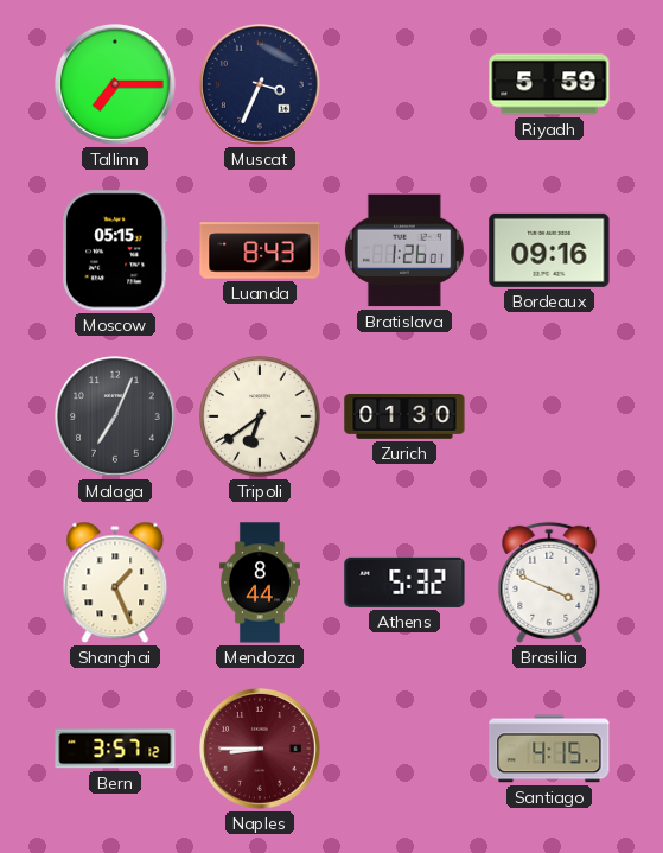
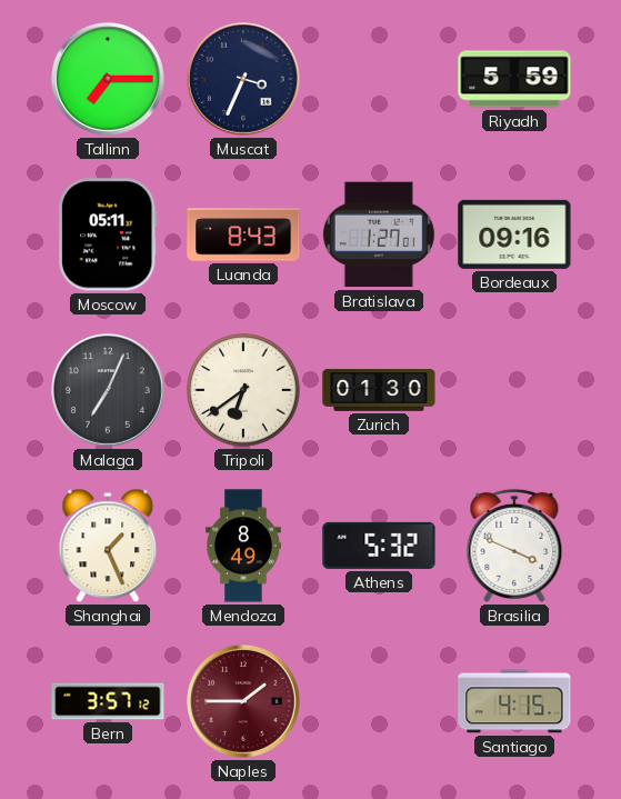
Moscow: 05:15 -> 05:11
Bratislava: 1:26 -> 1:27
Mendoza: 8:44 -> 8:49
Naples: 8:45 -> 1:45
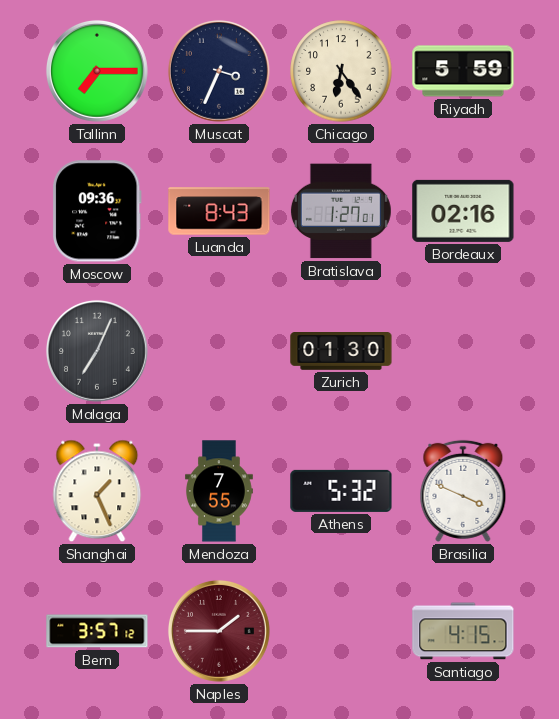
Chicago: none -> 6:24
Moscow: 05:11 -> 09:36
Bordeaux: 09:16 -> 02:16
Tripoli: 6:39 -> none
Mendoza: 8:49 -> 7:55
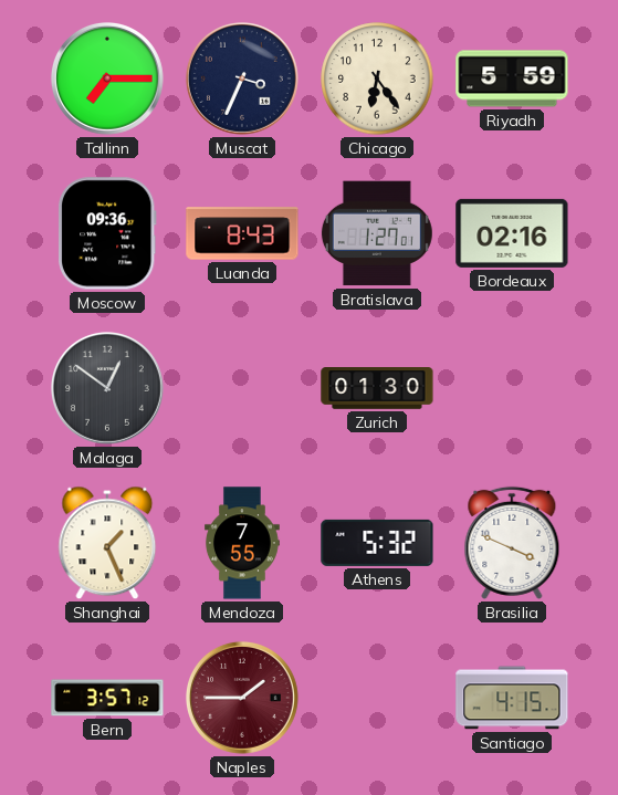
Malaga: 7:04 -> 12:51
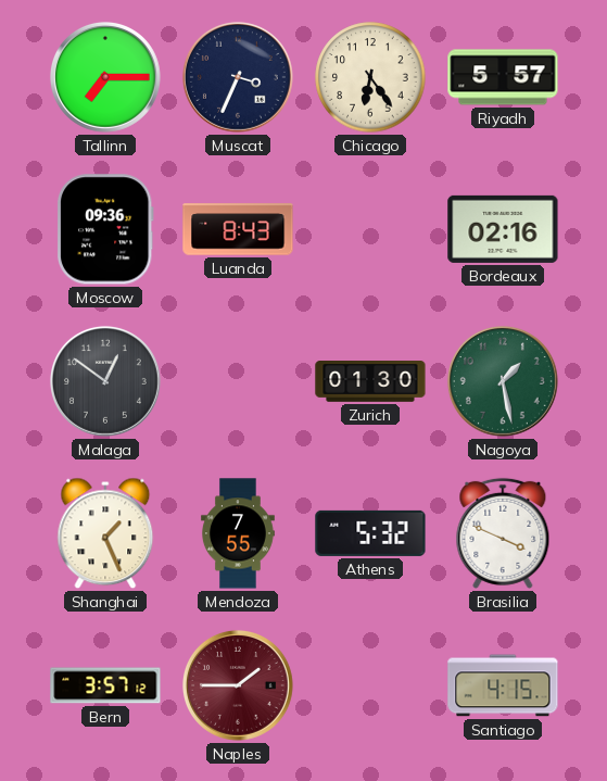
Riyadh: 5:59 -> 5:57
Bratislava: 1:27 -> none
Nagoya: none -> 1:28
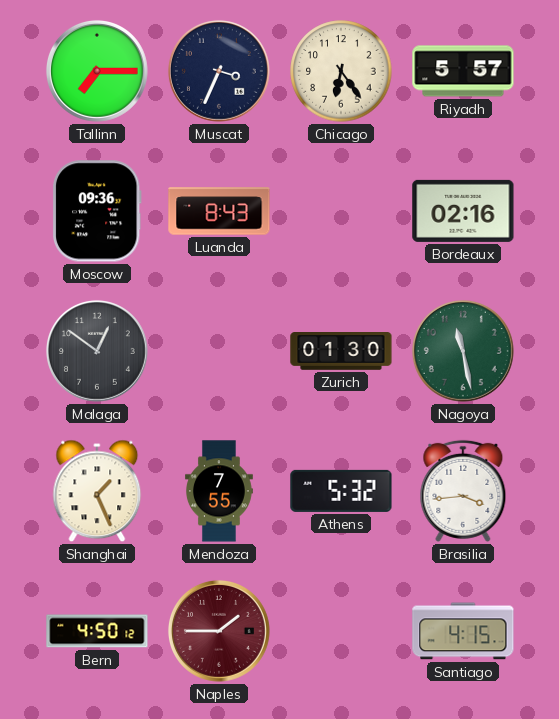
Nagoya: 1:28 -> 11:28
Brasilia: 3:49 -> 3:44
Bern: 3:57 -> 4:50
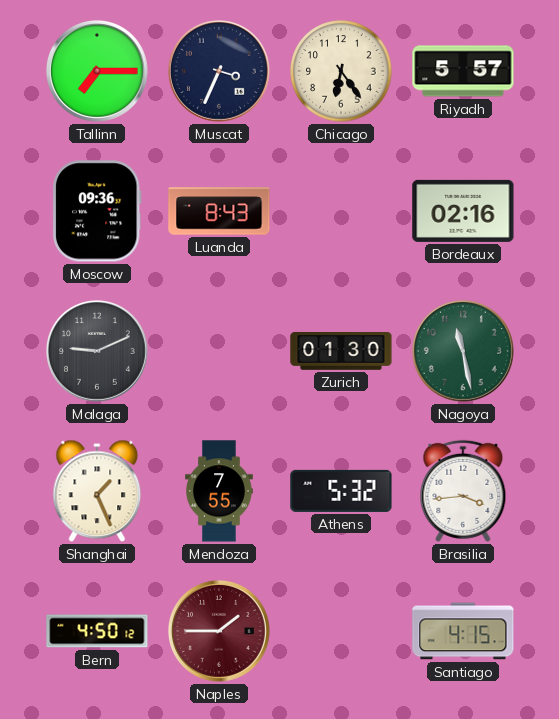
Malaga: 12:51 -> 9:11
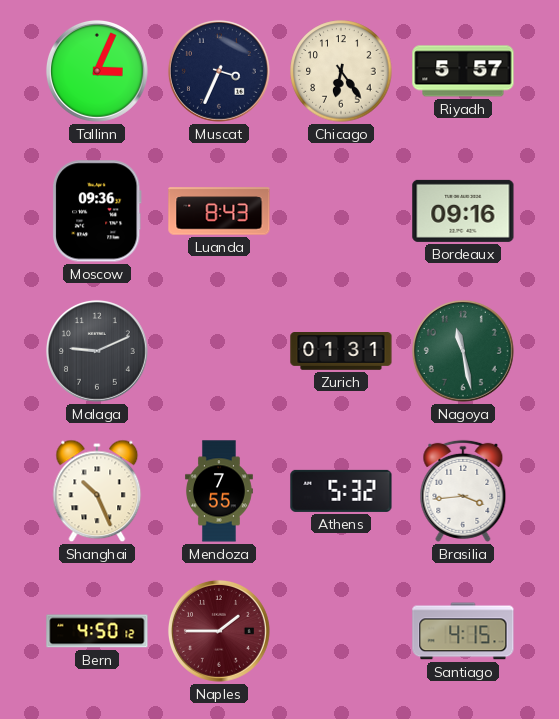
Tallinn: 7:15 -> 3:04
Bordeaux: 02:16 -> 09:16
Zurich: 01:30 -> 01:31
Shanghai: 1:26 -> 10:26
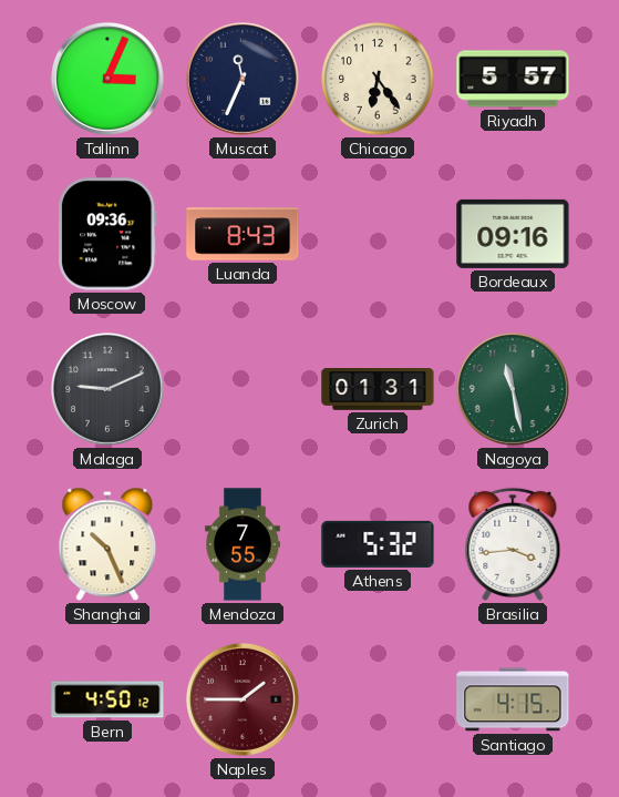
Muscat: 3:34 -> 11:34
